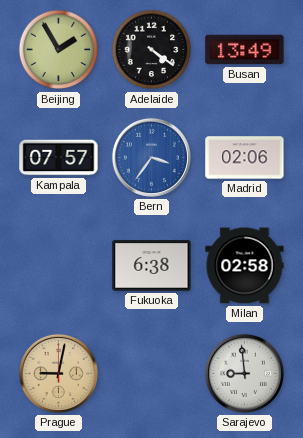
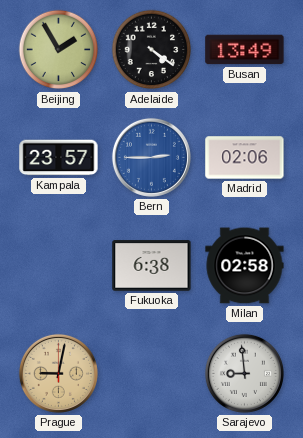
Kampala: 07:57 -> 23:57
Bern: 3:36 -> 2:45
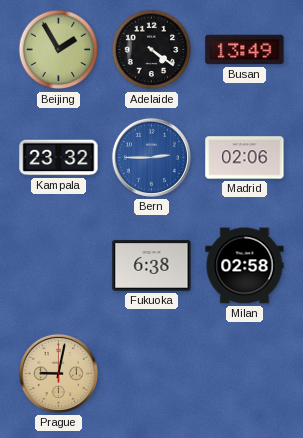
Kampala: 23:57 -> 23:32
Sarajevo: 8:59 -> none
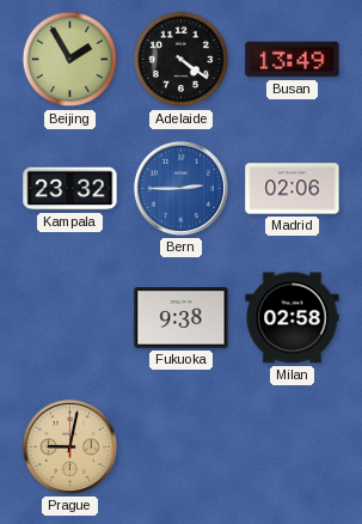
Fukuoka: 6:38 -> 9:38
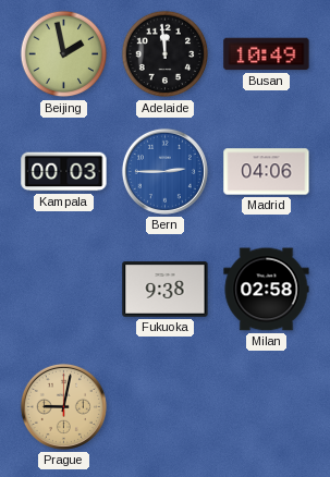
Beijing: 1:55 -> 1:58
Adelaide: 4:21 -> 11:59
Busan: 13:49 -> 10:49
Kampala: 23:32 -> 00:03
Madrid: 02:06 -> 04:06
